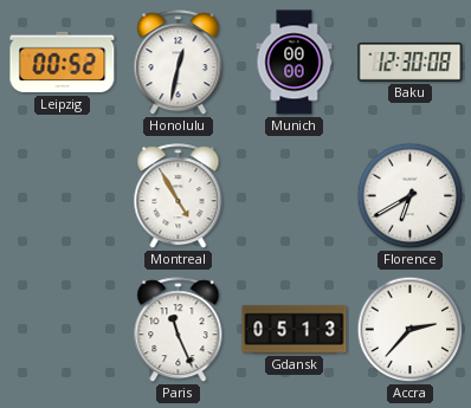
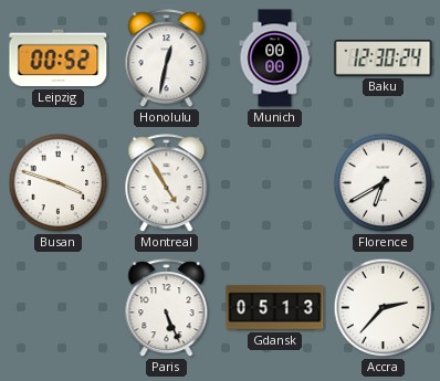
Baku: 12:30:08 -> 12:30:24
Busan: none -> 3:48
Paris: 11:26 -> 5:26
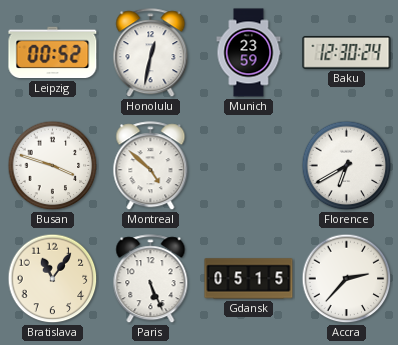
Munich: 00:00 -> 23:59
Montreal: 4:55 -> 4:52
Bratislava: none -> 11:06
Gdansk: 05:13 -> 05:15
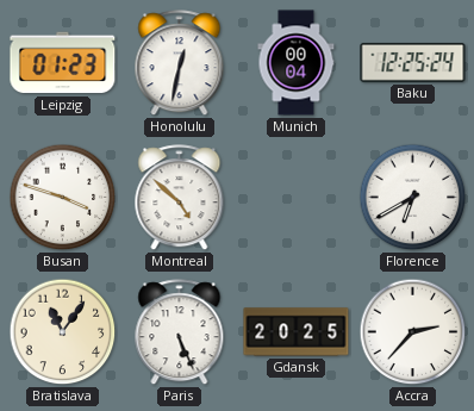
Leipzig: 00:52 -> 01:23
Munich: 23:59 -> 00:04
Baku: 12:30 -> 12:25
Gdansk: 05:15 -> 20:25
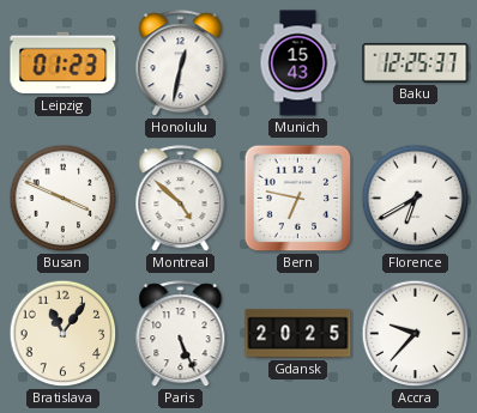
Munich: 00:04 -> 15:43
Baku: 12:25:24 -> 12:25:37
Busan: 3:48 -> 3:49
Bern: none -> 6:47
Accra: 2:37 -> 9:37
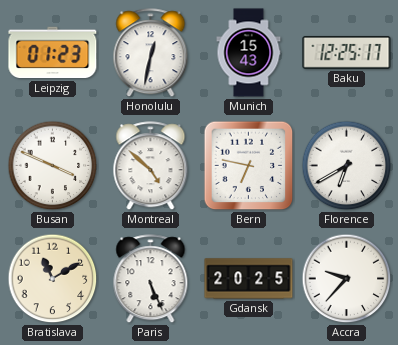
Baku: 12:25:37 -> 12:25:17
Bratislava: 11:06 -> 11:10
